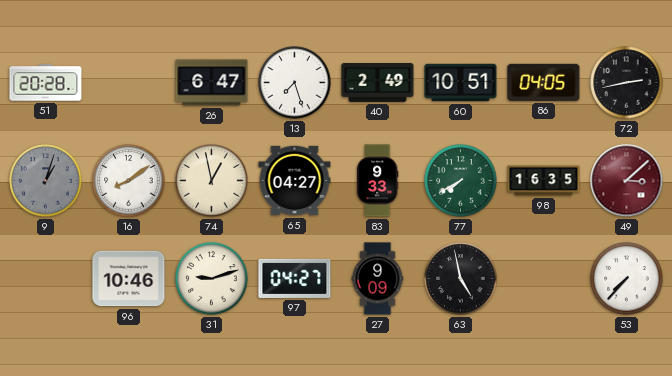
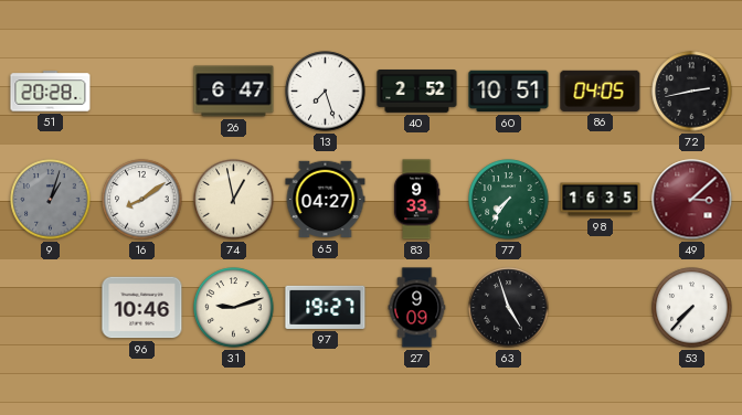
40: 2:49 -> 2:52
77: 7:40 -> 7:36
97: 04:27 -> 19:27
63: 4:58 -> 4:57
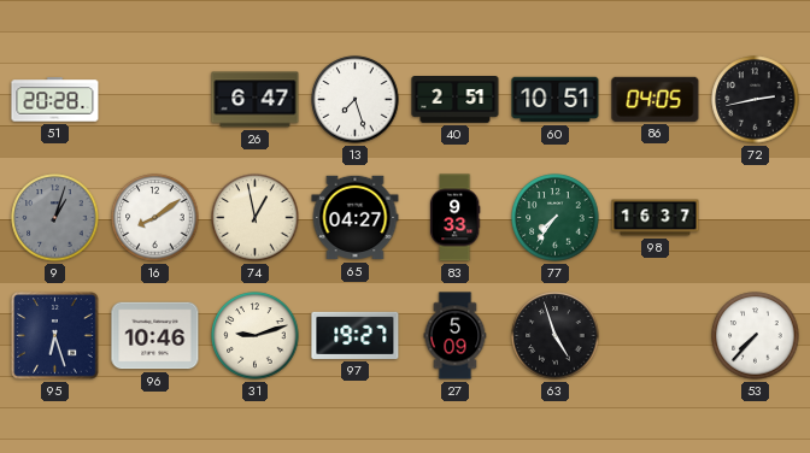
40: 2:52 -> 2:51
98: 16:35 -> 16:37
49: 3:08 -> none
95: none -> 6:27
27: 9:09 -> 5:09
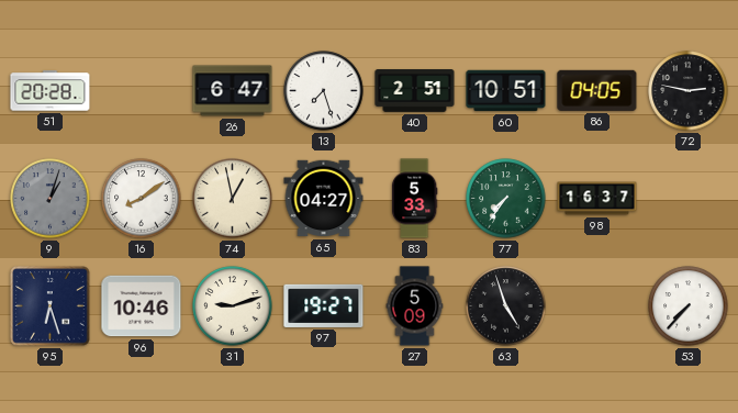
72: 2:43 -> 2:47
83: 9:33 -> 5:33
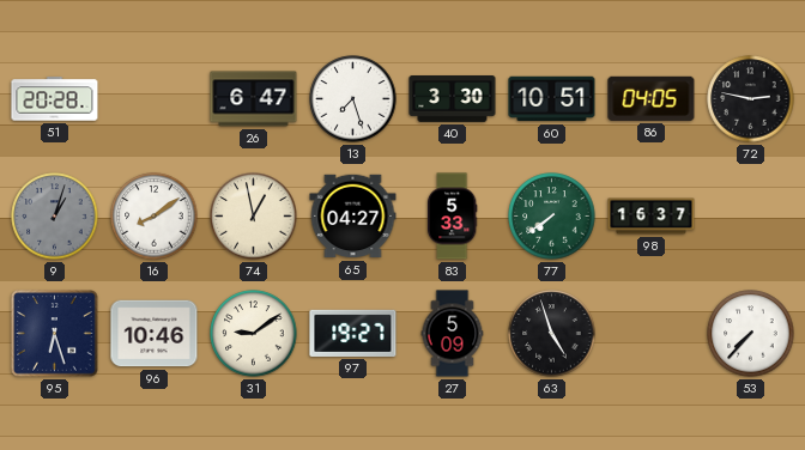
40: 2:51 -> 3:30
77: 7:36 -> 7:39
31: 9:12 -> 9:09
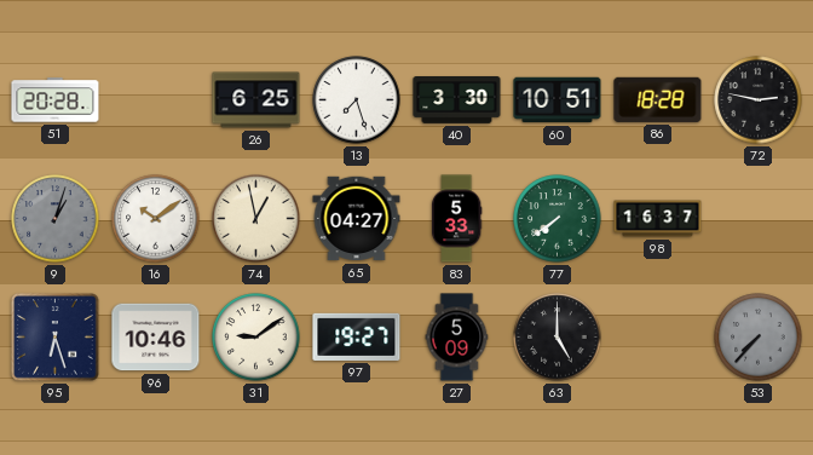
26: 6:47 -> 6:25
86: 04:05 -> 18:28
16: 8:09 -> 10:09
63: 4:57 -> 5:00
53 dial: white -> grey
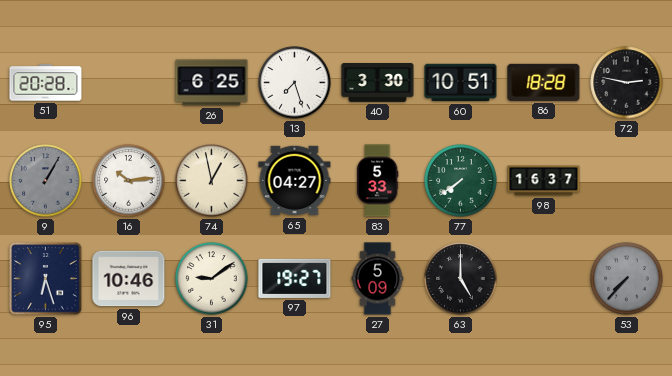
9: 1:03 -> 1:05
16: 10:09 -> 10:14
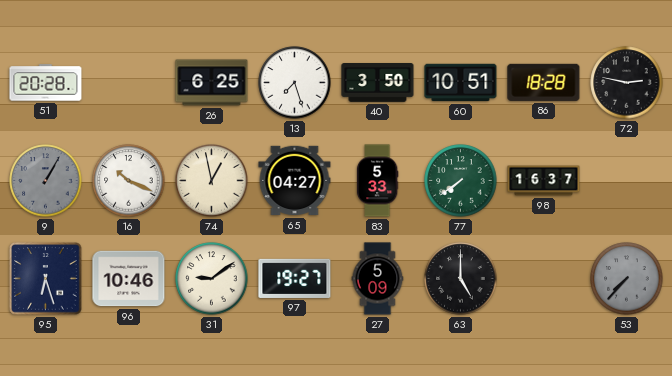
40: 3:30 -> 3:50
16: 10:14 -> 10:19
